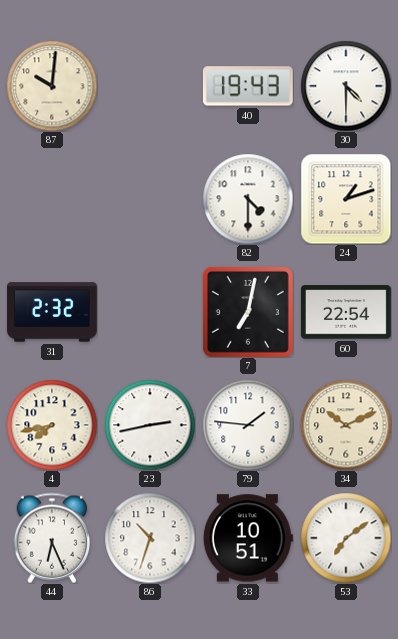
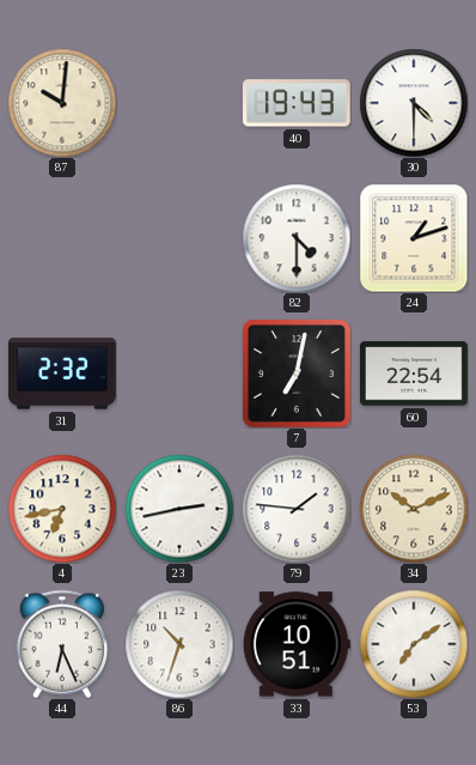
4: 7:43 -> 6:43
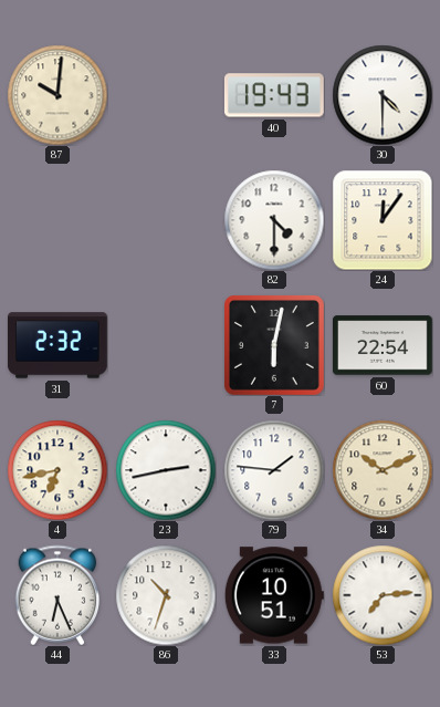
24: 1:12 -> 12:06
7: 7:02 -> 6:02
53: 7:09 -> 7:14
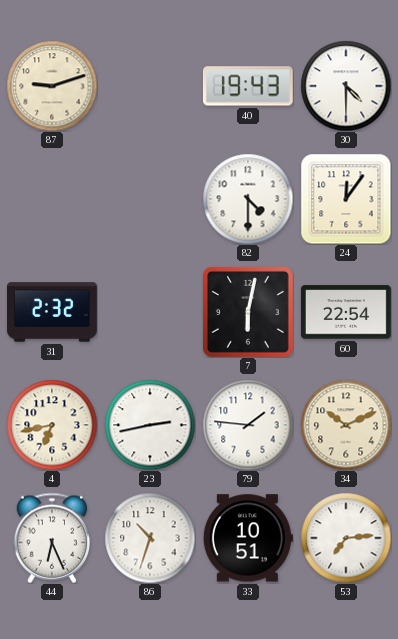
87: 10:01 -> 9:12
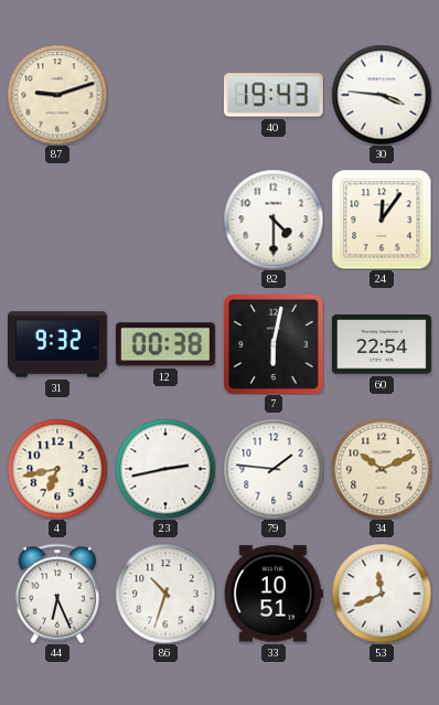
30: 4:30 -> 3:46
31: 2:32 -> 9:32
12: none -> 00:38
53: 7:14 -> 11:41
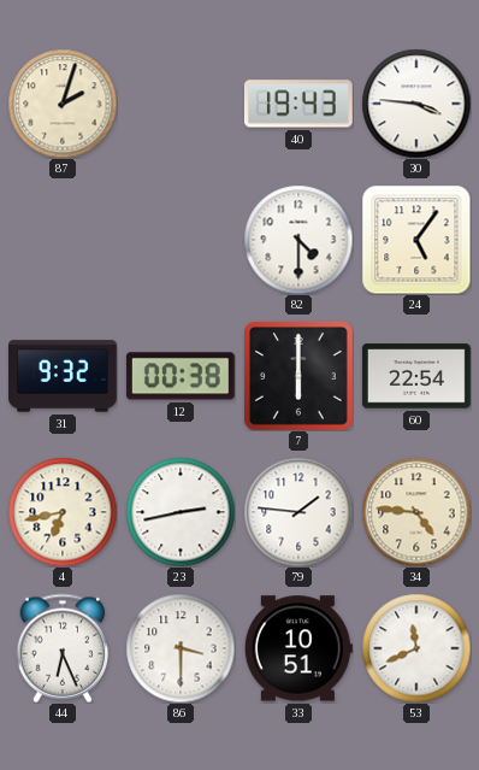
87: 9:12 -> 2:03
24: 12:06 -> 5:06
7: 6:02 -> 6:00
34: 10:11 -> 4:46
86: 10:33 -> 3:30
